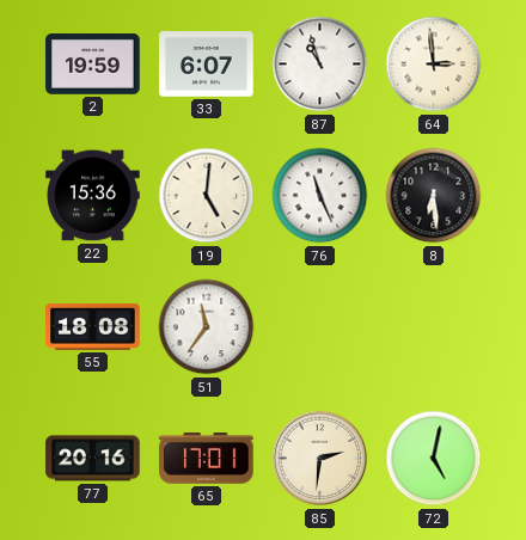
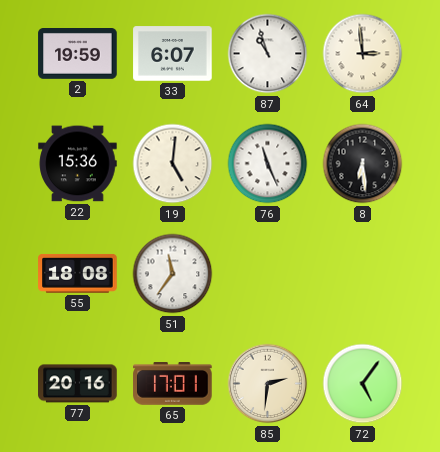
72: 5:02 -> 5:06
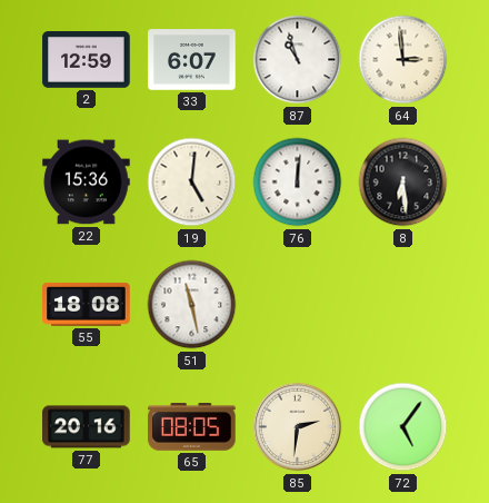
2: 19:59 -> 12:59
76: 11:26 -> 12:01
51: 11:36 -> 11:28
65: 17:01 -> 08:05
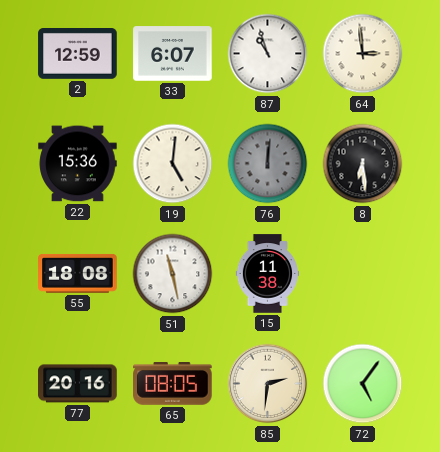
76 dial: white -> grey
15: none -> 11:38
